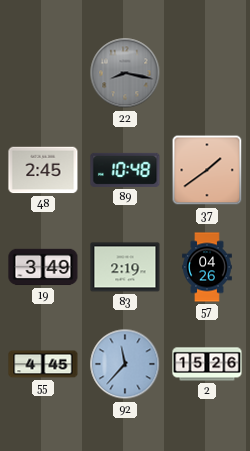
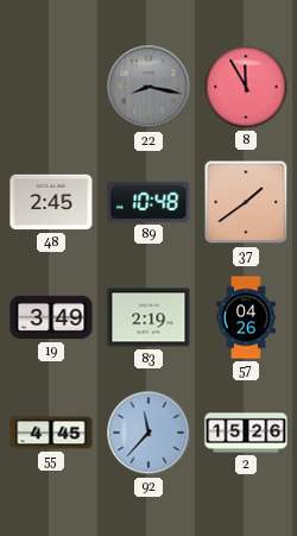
8: none -> 11:55
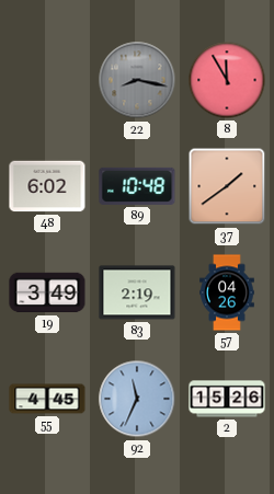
48: 2:45 -> 6:02
92: 11:37 -> 11:34
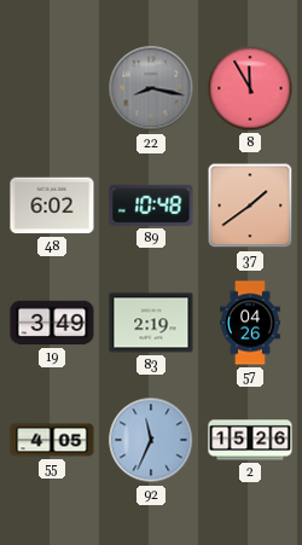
55: 4:45 -> 4:05
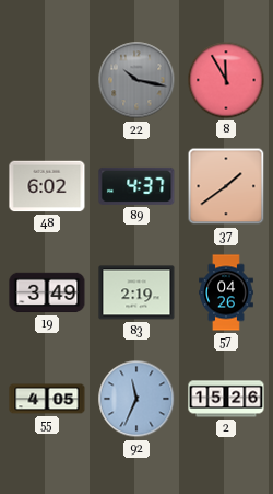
22: 8:17 -> 10:17
89: 10:48 -> 4:37
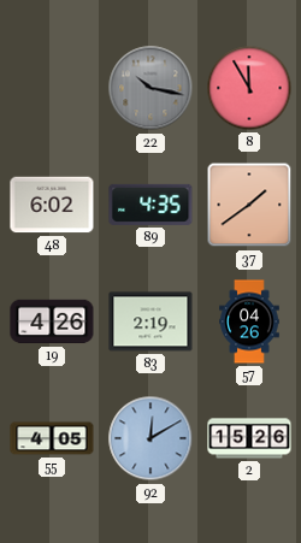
89: 4:37 -> 4:35
19: 3:49 -> 4:26
92: 11:34 -> 12:10
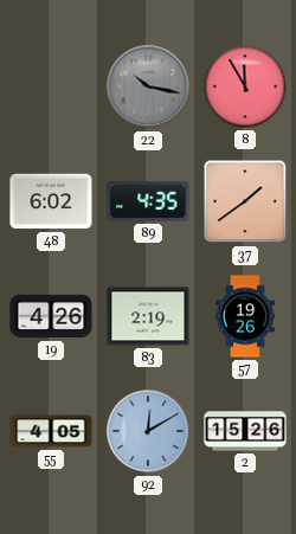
57: 04:26 -> 19:26
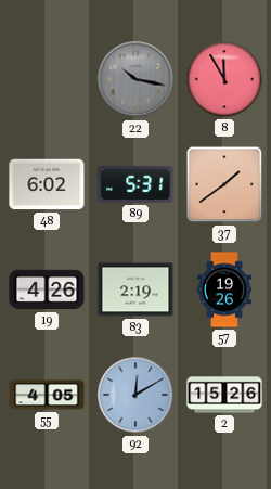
89: 4:35 -> 5:31
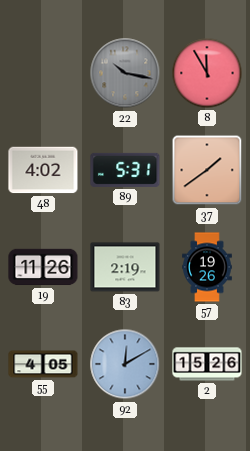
48: 6:02 -> 4:02
19: 4:26 -> 11:26
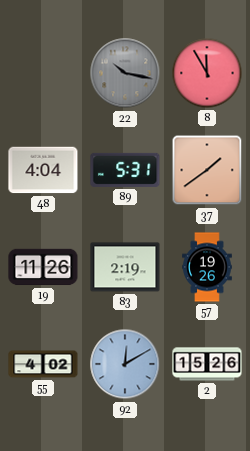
48: 4:02 -> 4:04
55: 4:05 -> 4:02
